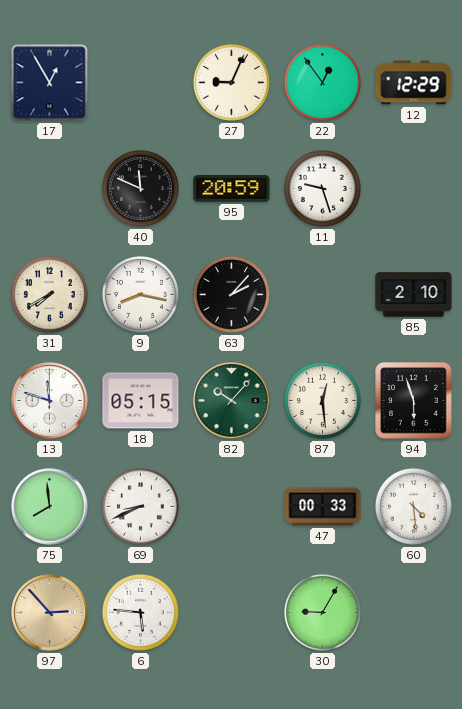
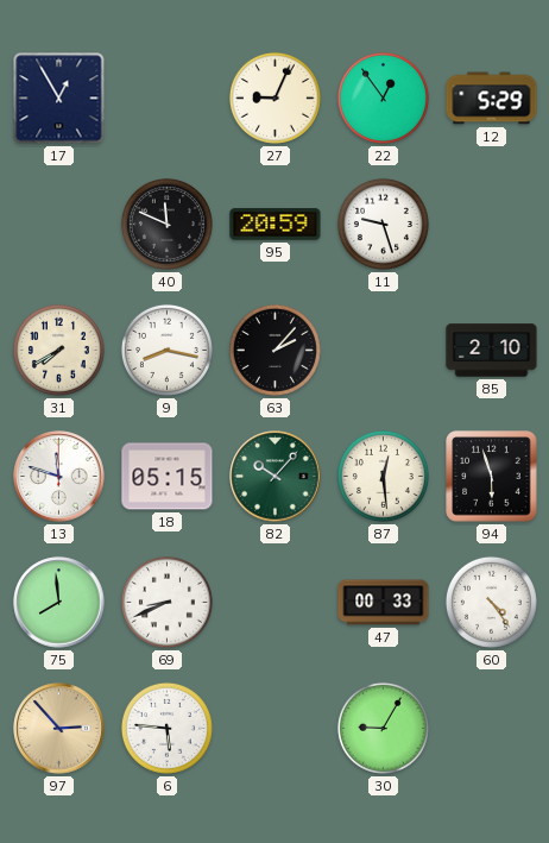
12: 12:29 -> 5:29
60: 4:29 -> 4:24
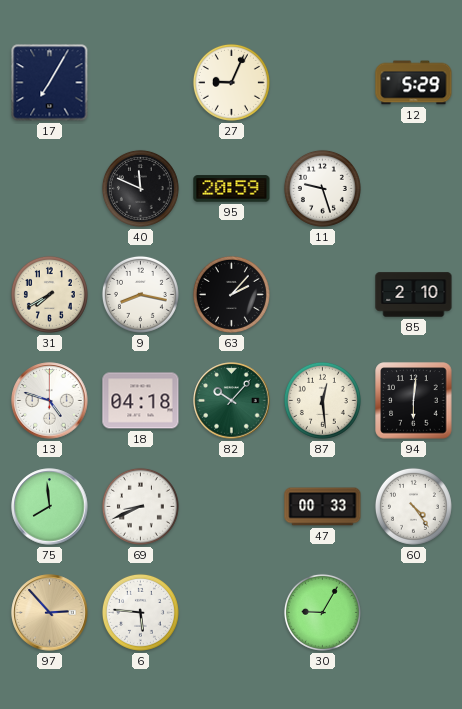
17: 12:55 -> 7:05
22: 12:54 -> none
13: 11:48 -> 4:48
18: 05:15 -> 04:18
94: 5:57 -> 6:01
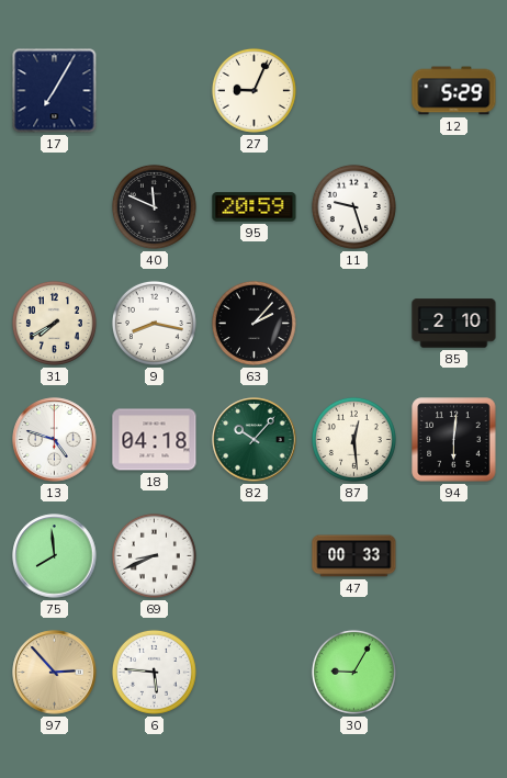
60: 4:24 -> none
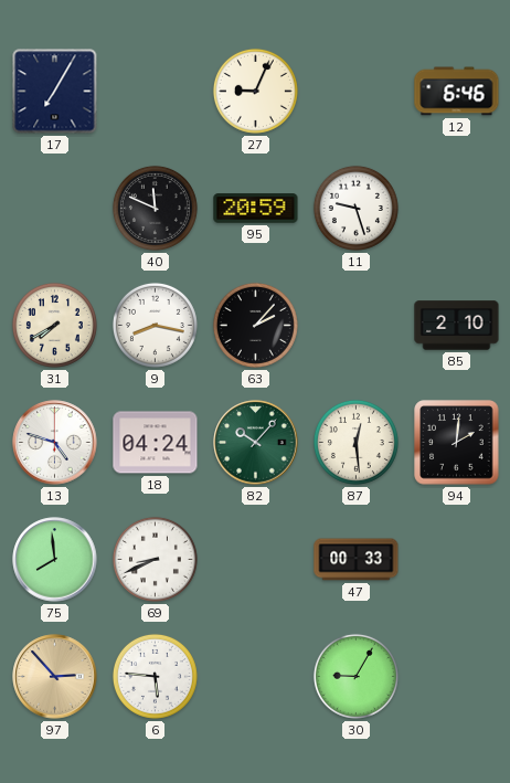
12: 5:29 -> 6:46
18: 04:18 -> 04:24
94: 6:01 -> 2:01
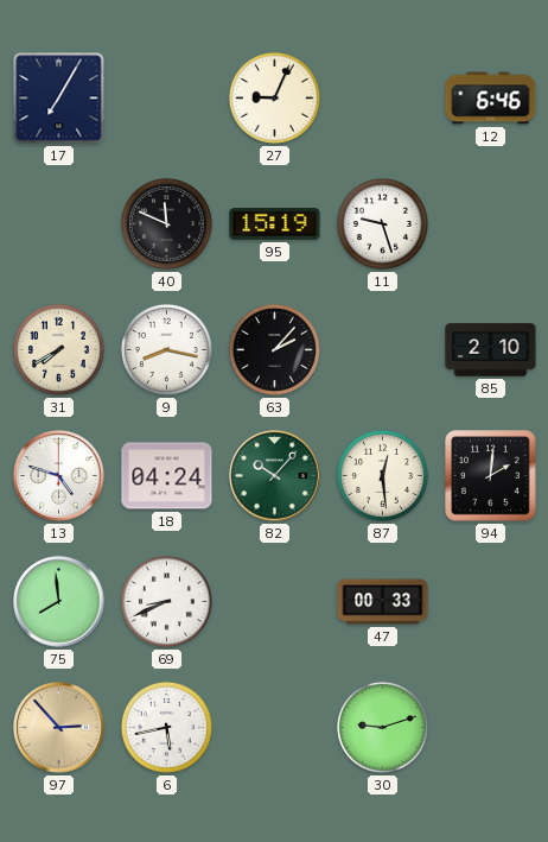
95: 20:59 -> 15:19
6: 5:46 -> 5:43
30: 9:05 -> 9:12
